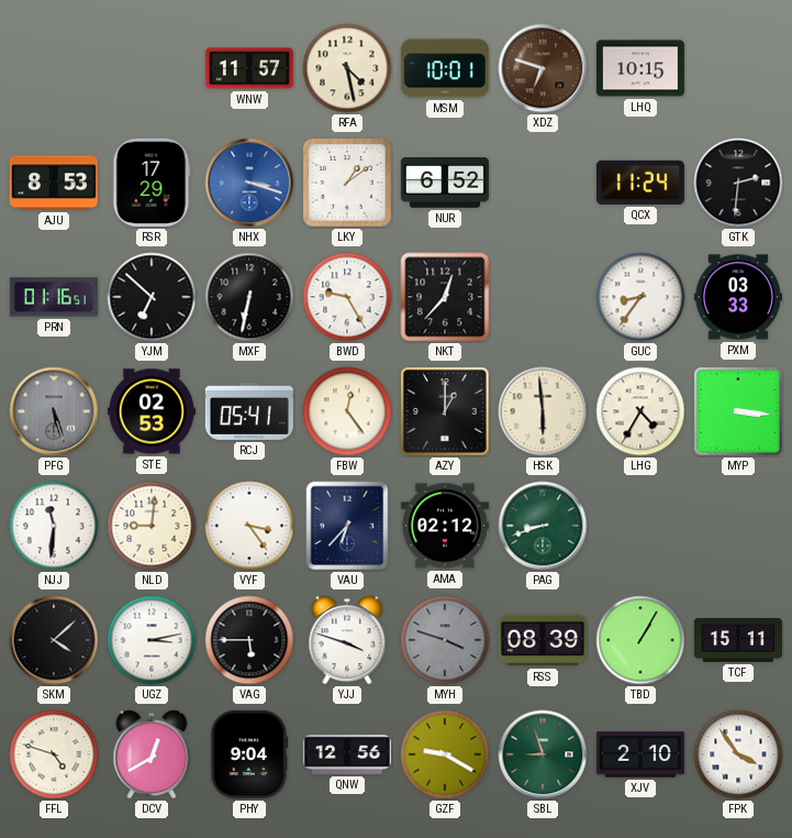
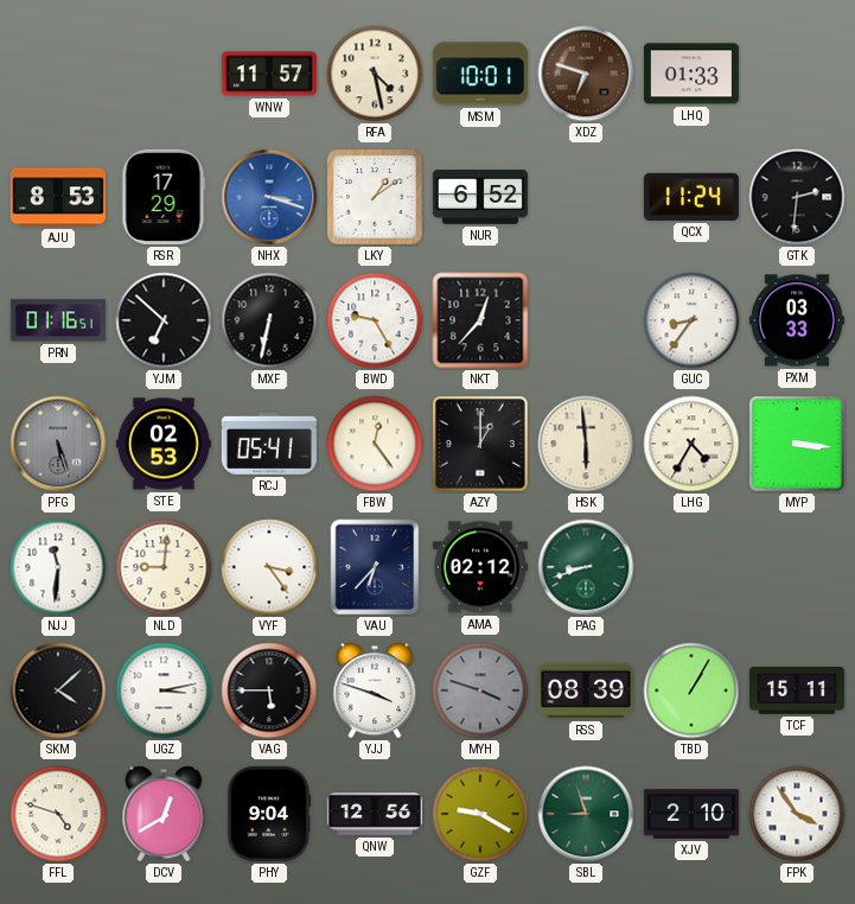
LHQ: 10:15 -> 01:33
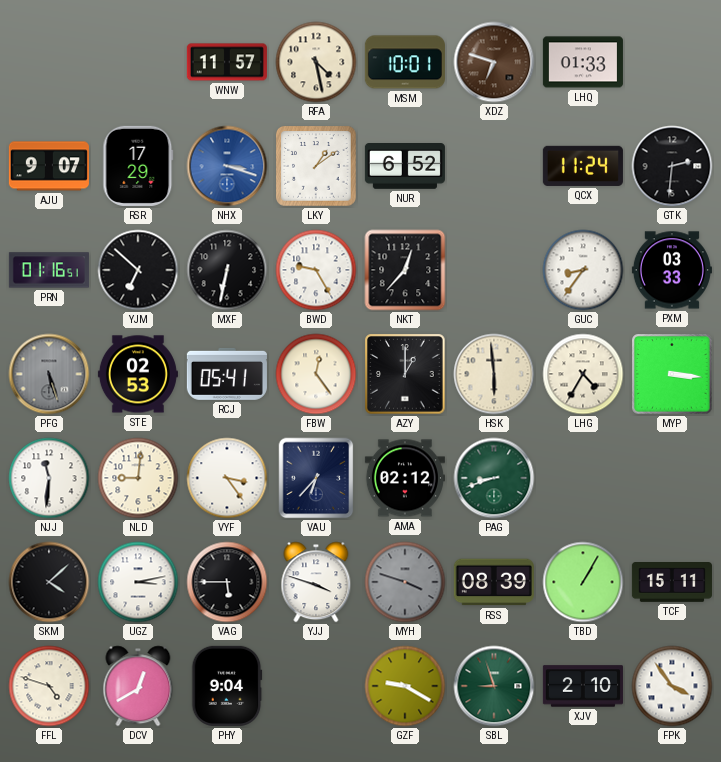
AJU: 8:53 -> 9:07
QNW: 12:56 -> none
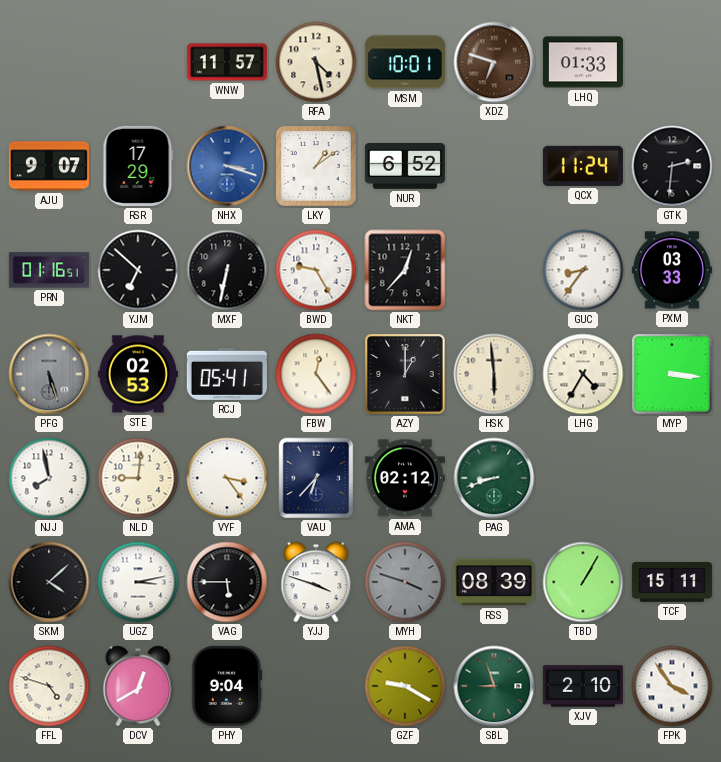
NJJ: 11:31 -> 7:58
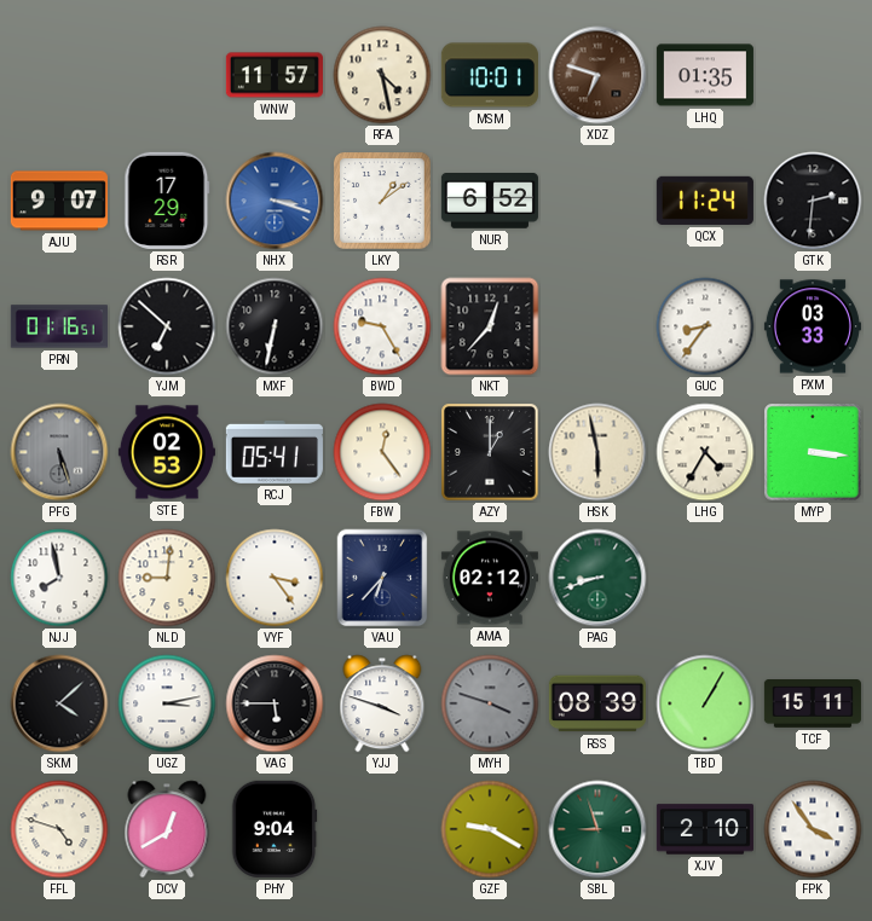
LHQ: 01:33 -> 01:35
HSK: 5:59 -> 5:58
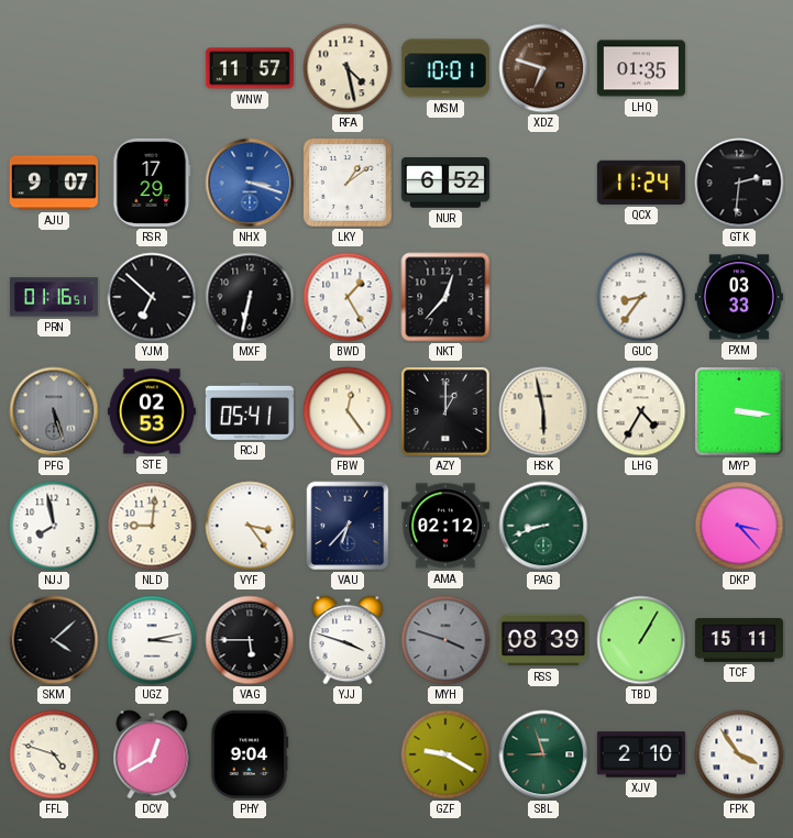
BWD: 9:25 -> 1:25
DKP: none -> 3:23
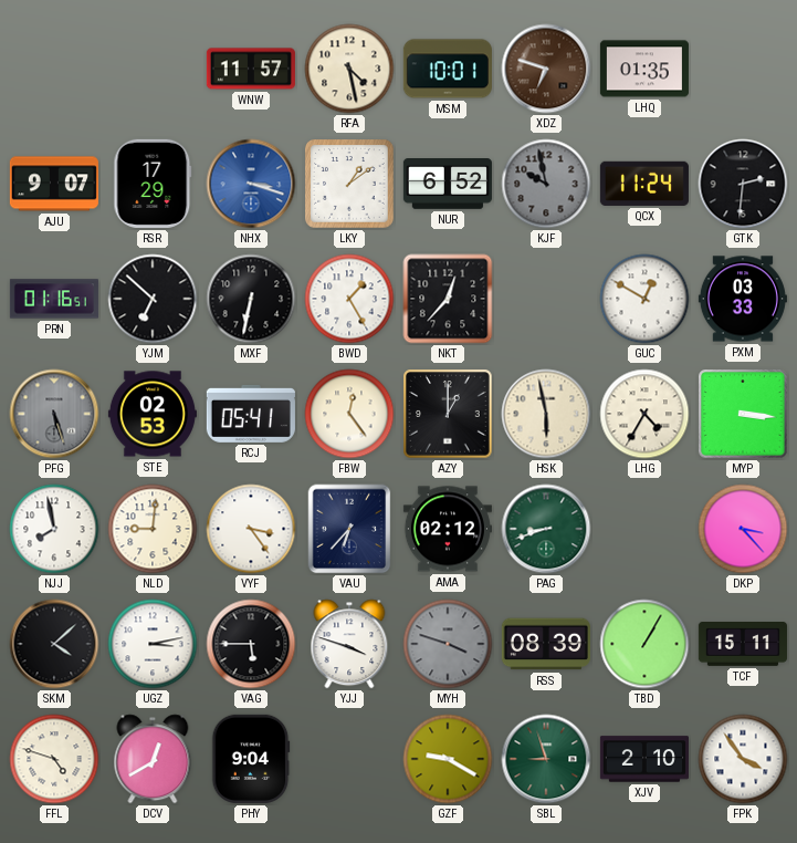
KJF: none -> 9:58
GUC: 8:36 -> 12:50
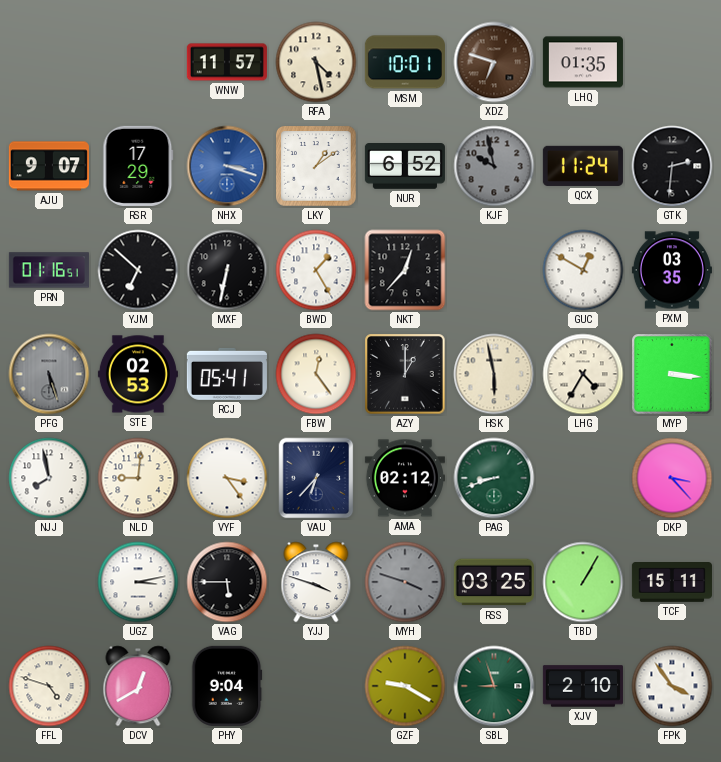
PXM: 03:33 -> 03:35
SKM: 4:08 -> none
RSS: 08:39 -> 03:25
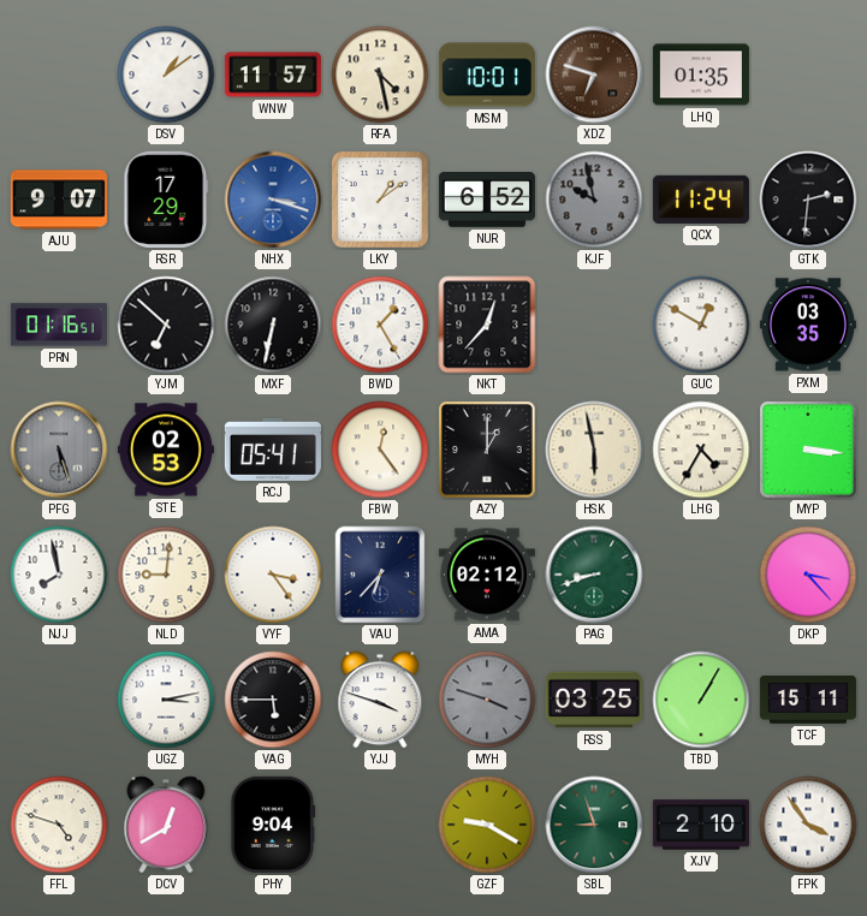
DSV: none -> 1:09
